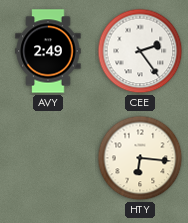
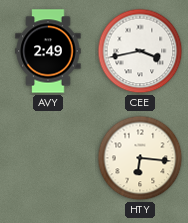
CEE: 2:24 -> 3:43
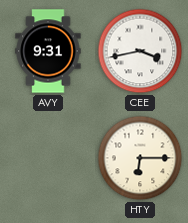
AVY: 2:49 -> 9:31
HTY: 6:16 -> 6:15
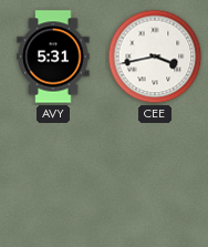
AVY: 9:31 -> 5:31
HTY: 6:15 -> none
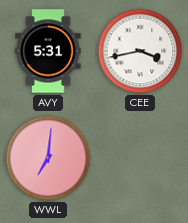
WWL: none -> 7:01
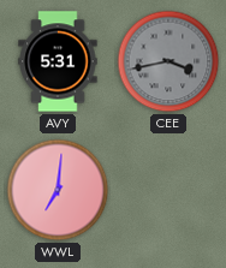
CEE dial: white -> grey
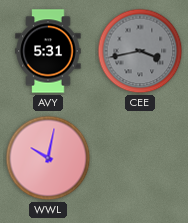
WWL: 7:01 -> 10:02
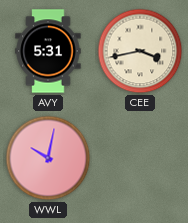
CEE dial: grey -> cream
